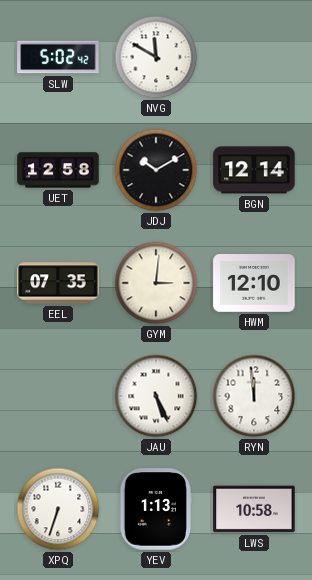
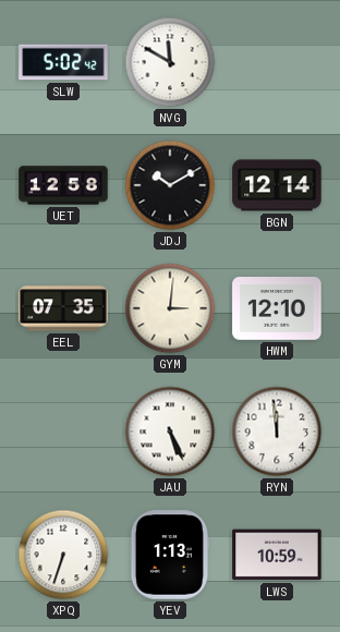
LWS: 10:58 -> 10:59
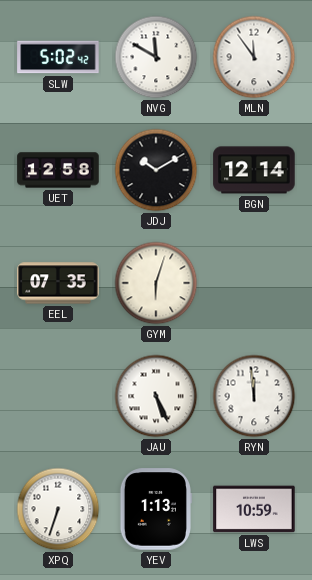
MLN: none -> 11:54
GYM: 3:01 -> 6:03
HWM: 12:10 -> none
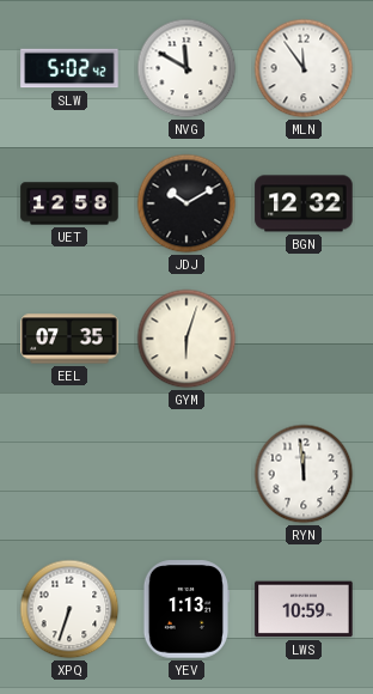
BGN: 12:14 -> 12:32
JAU: 5:26 -> none
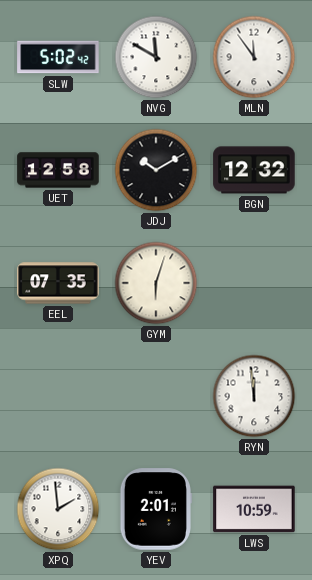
XPQ: 6:33 -> 1:59
YEV: 1:13 -> 2:01
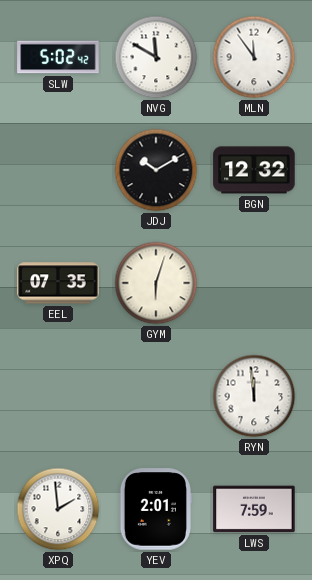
UET: 12:58 -> none
LWS: 10:59 -> 7:59
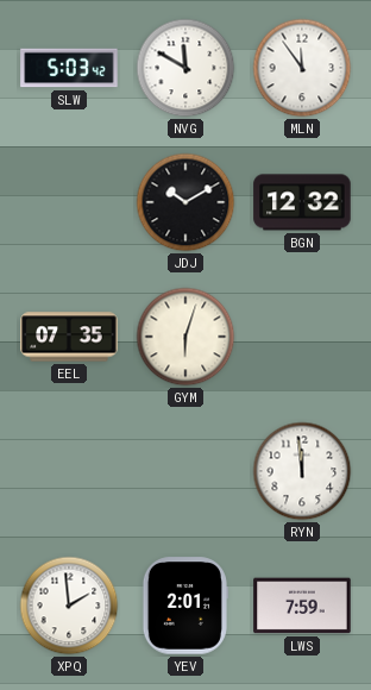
SLW: 5:02 -> 5:03
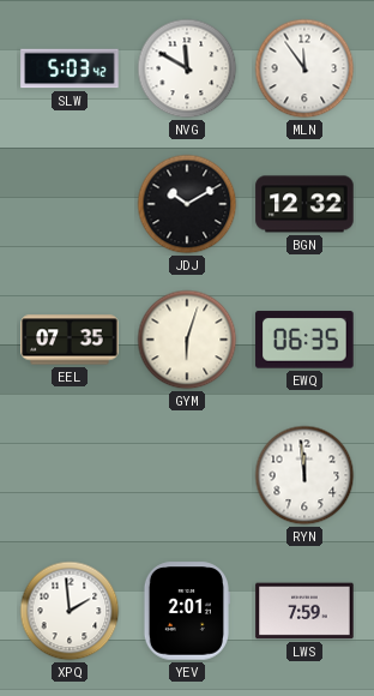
EWQ: none -> 06:35
